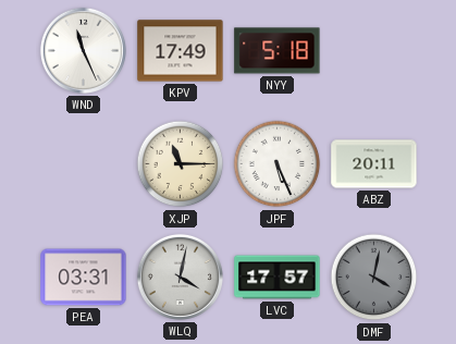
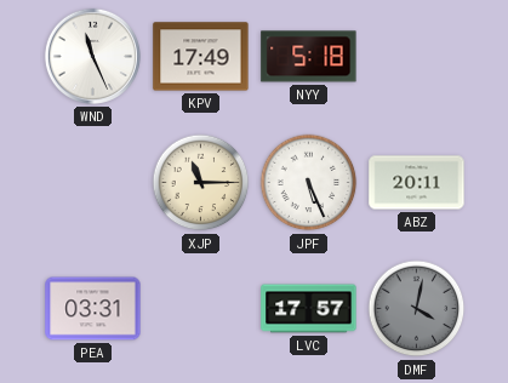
WLQ: 4:02 -> none
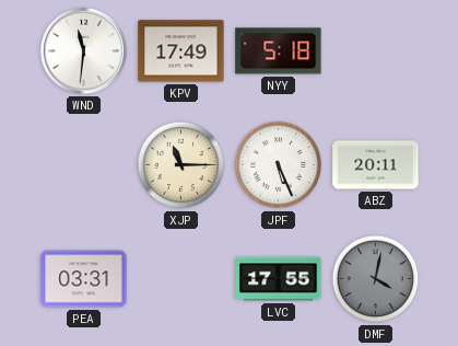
WND: 11:26 -> 11:31
LVC: 17:57 -> 17:55
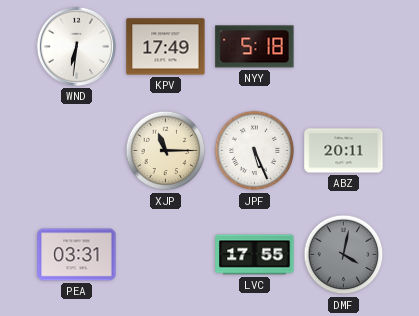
WND: 11:31 -> 6:31
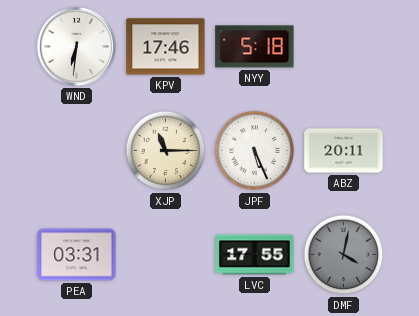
KPV: 17:49 -> 17:46
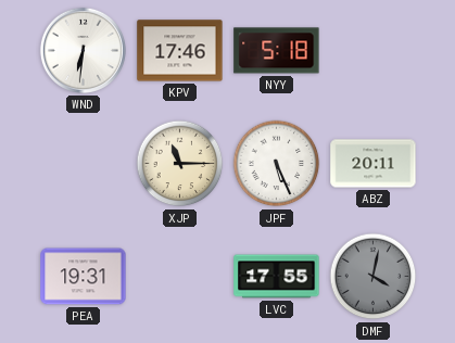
PEA: 03:31 -> 19:31
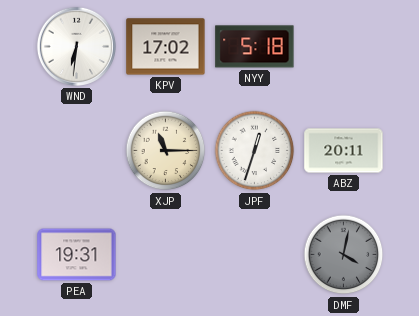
KPV: 17:46 -> 17:02
JPF: 5:26 -> 12:33
LVC: 17:55 -> none
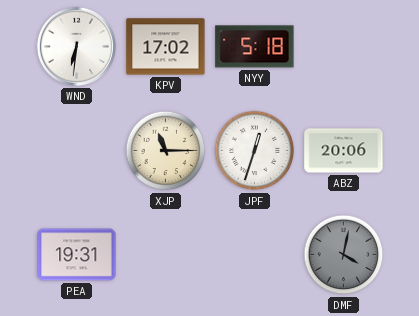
ABZ: 20:11 -> 20:06
